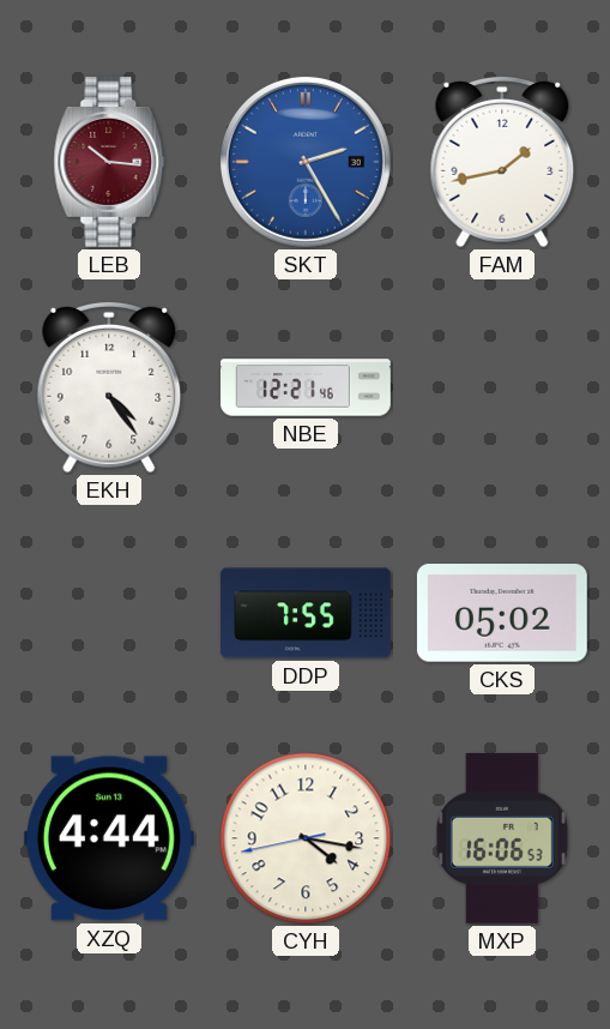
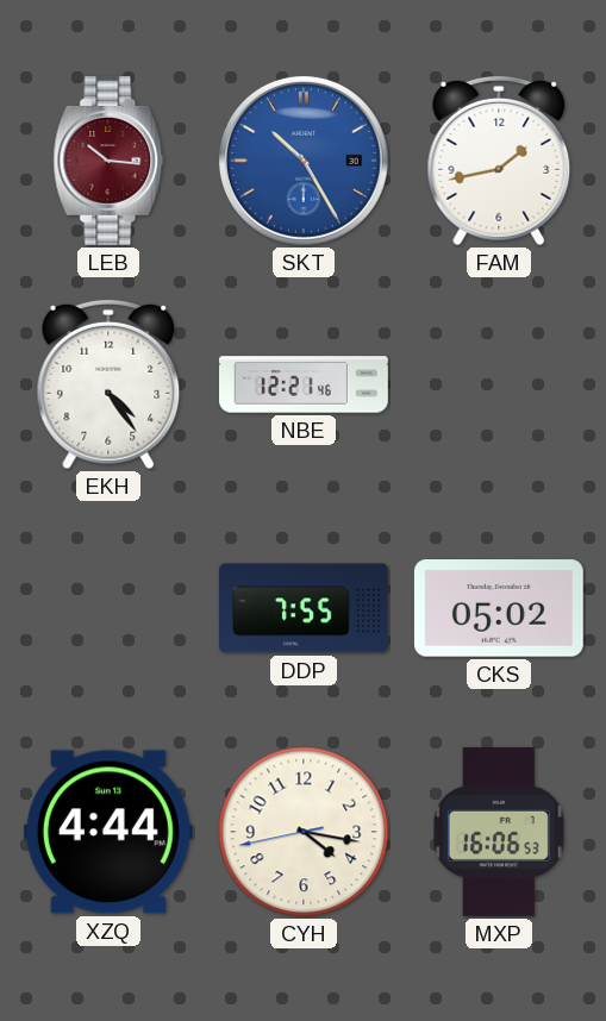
SKT: 2:25 -> 10:25
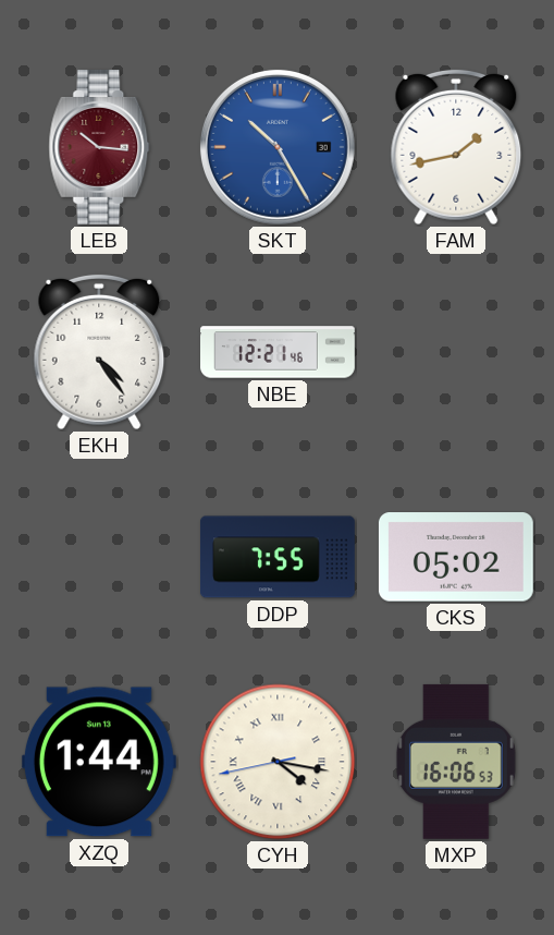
XZQ: 4:44 -> 1:44
CYH numerals: Arabic -> Roman
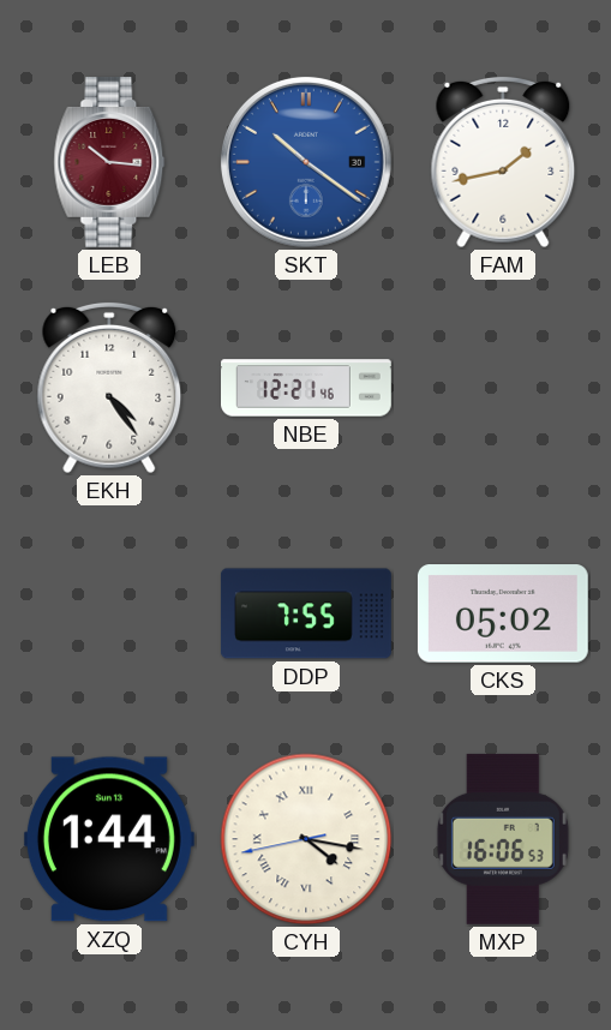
SKT: 10:25 -> 10:21
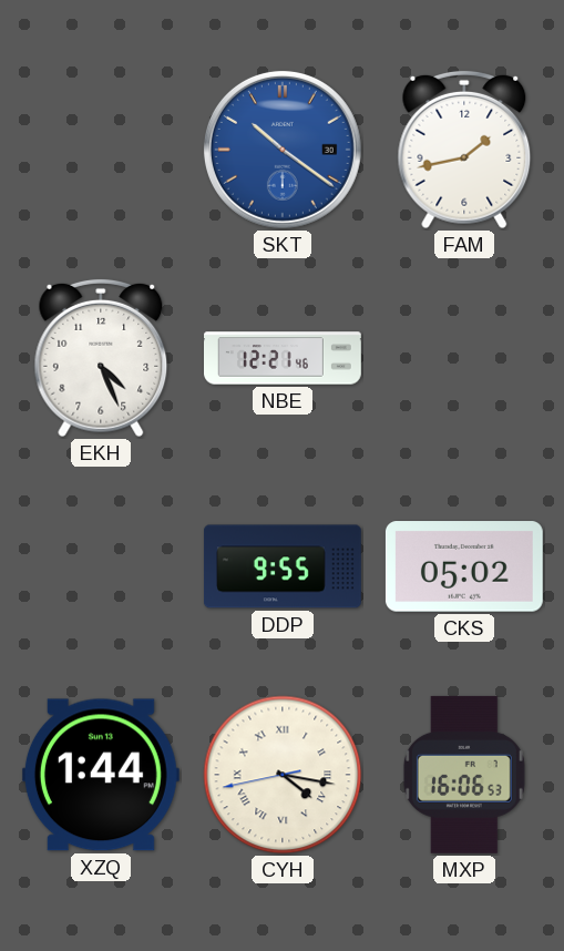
LEB: 10:16 -> none
EKH: 4:24 -> 4:26
DDP: 7:55 -> 9:55
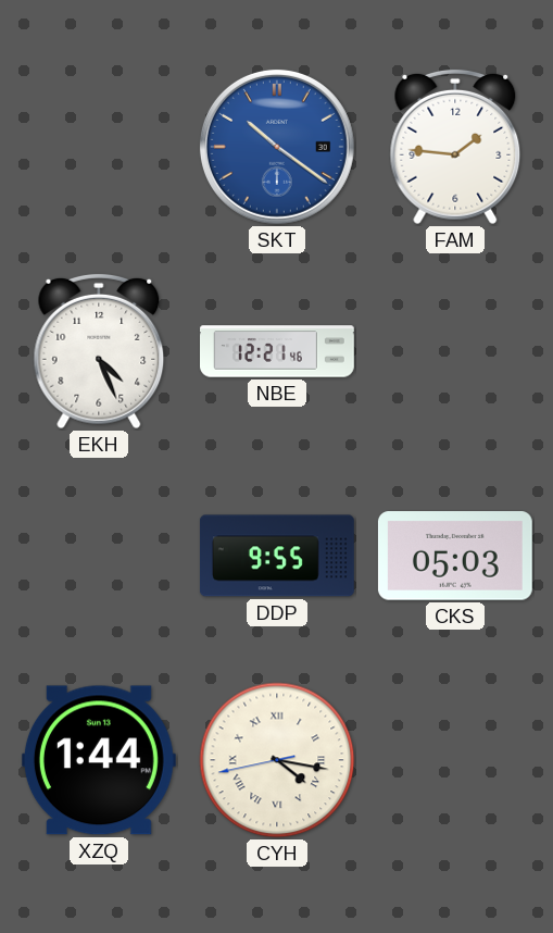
FAM: 1:43 -> 1:46
CKS: 05:02 -> 05:03
MXP: 16:06 -> none
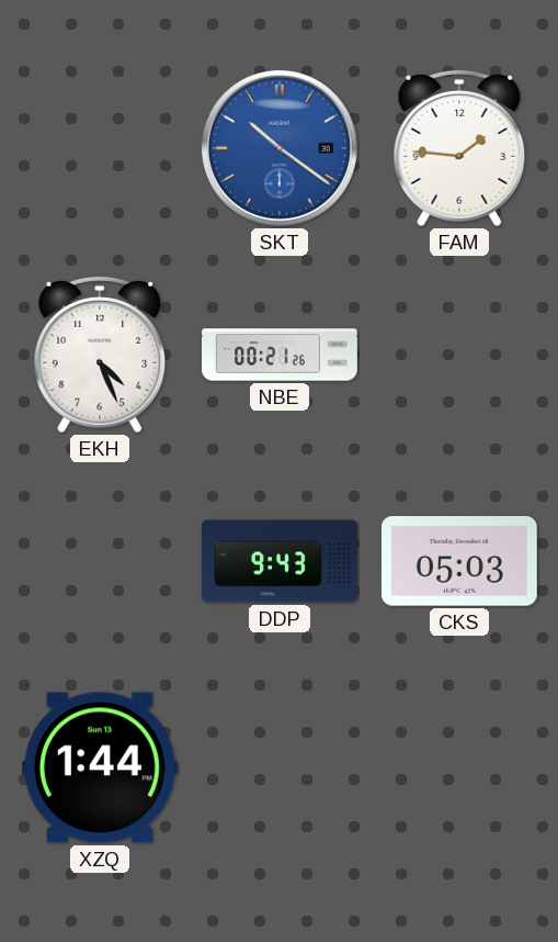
NBE: 12:21 -> 00:21
DDP: 9:55 -> 9:43
CYH: 4:16 -> none
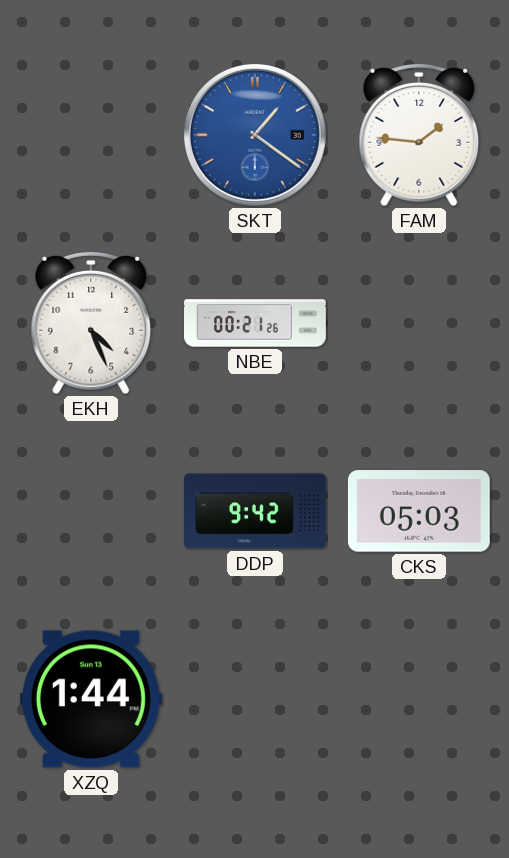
SKT: 10:21 -> 1:21
DDP: 9:43 -> 9:42
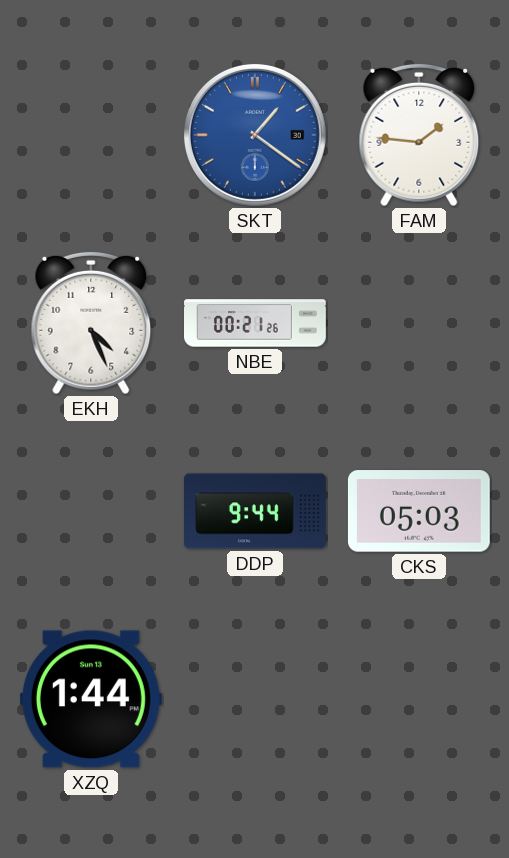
DDP: 9:42 -> 9:44
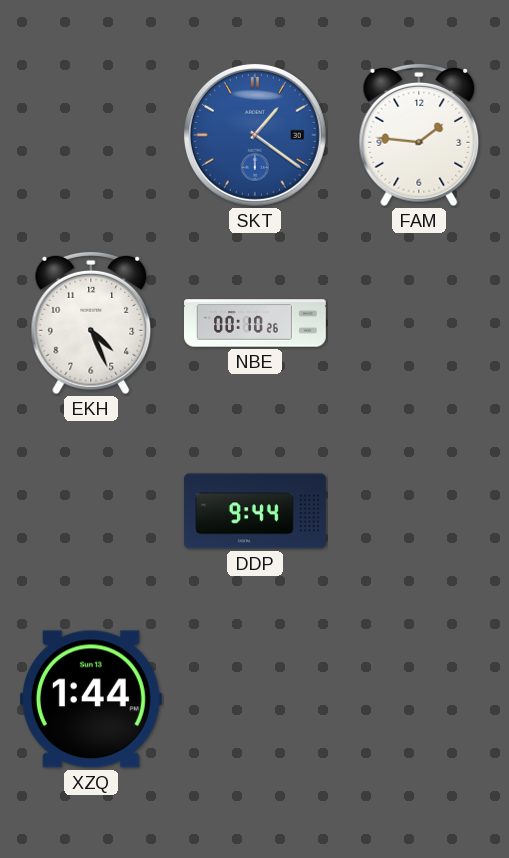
NBE: 00:21 -> 00:10
CKS: 05:03 -> none
